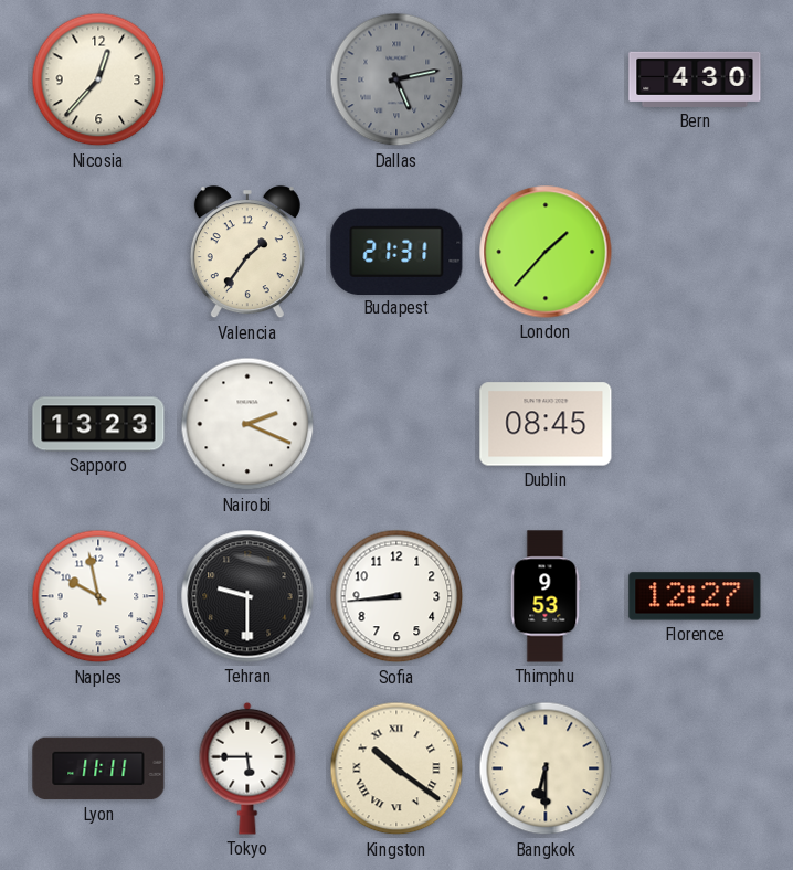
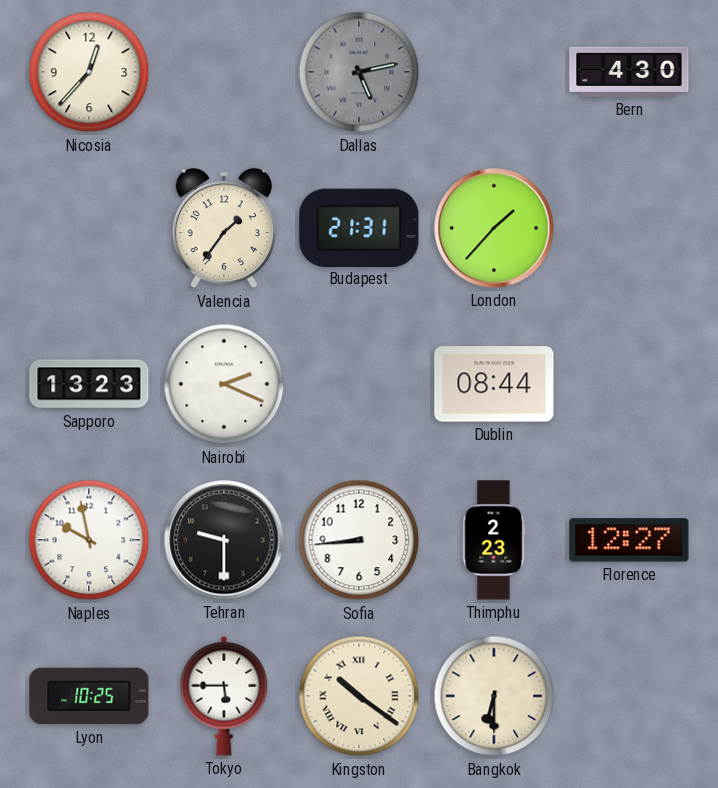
Dublin: 08:45 -> 08:44
Thimphu: 9:53 -> 2:23
Lyon: 11:11 -> 10:25
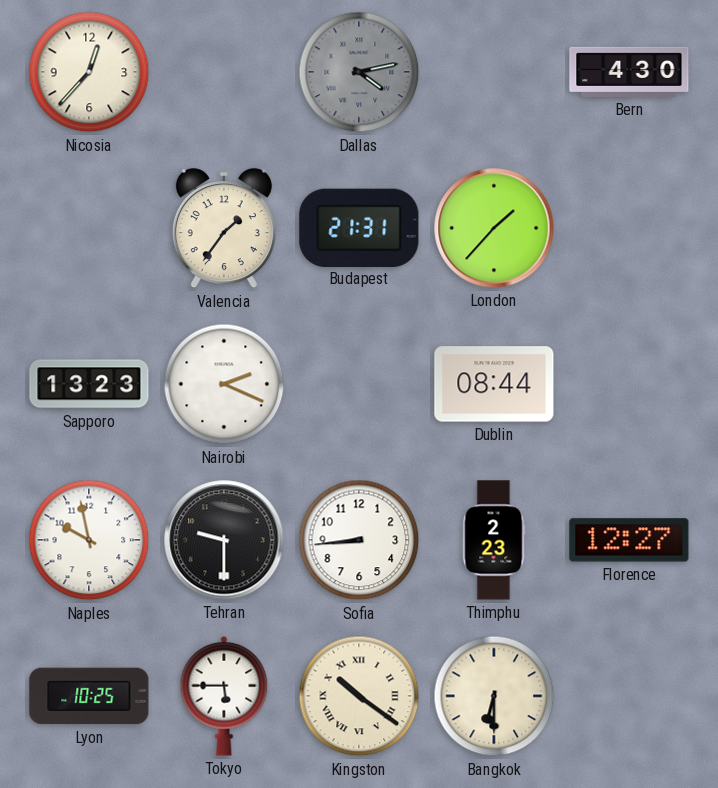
Dallas: 5:13 -> 4:13
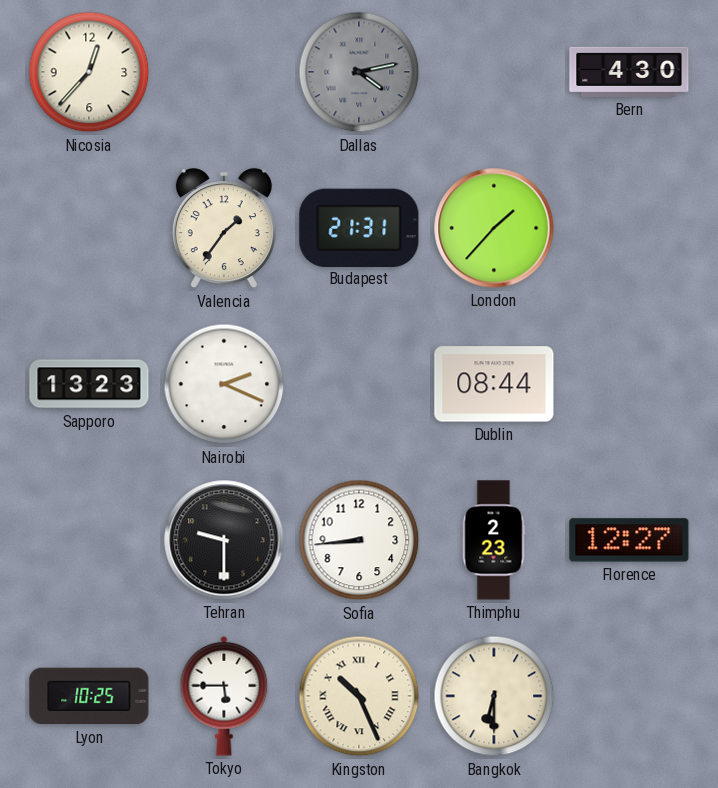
Naples: 9:58 -> none
Kingston: 10:21 -> 10:26
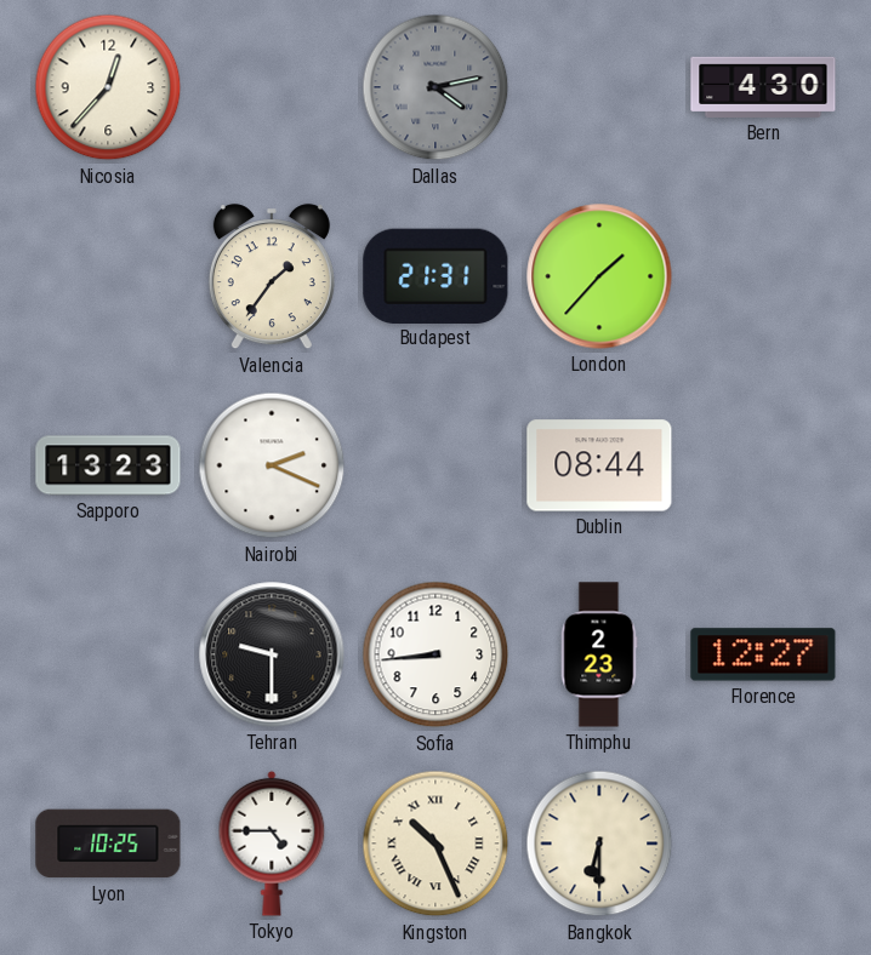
Tokyo: 5:45 -> 4:45
